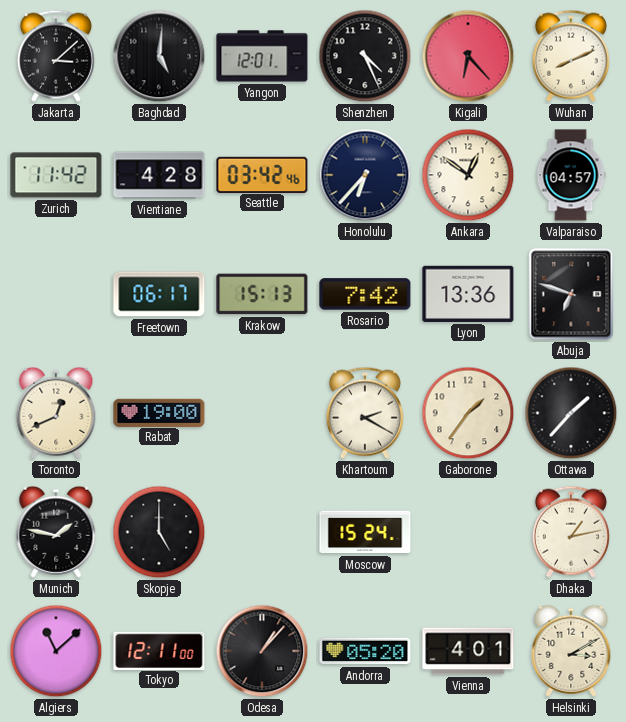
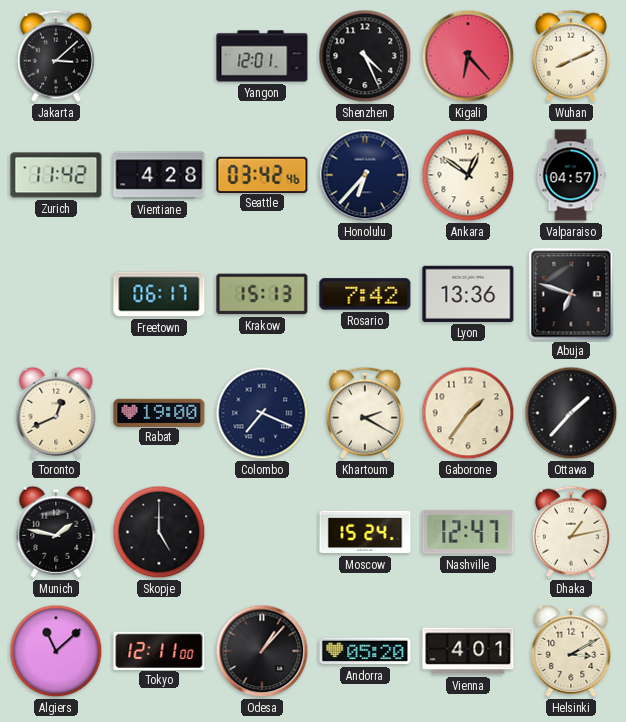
Baghdad: 5:01 -> none
Colombo: none -> 7:19
Nashville: none -> 12:47
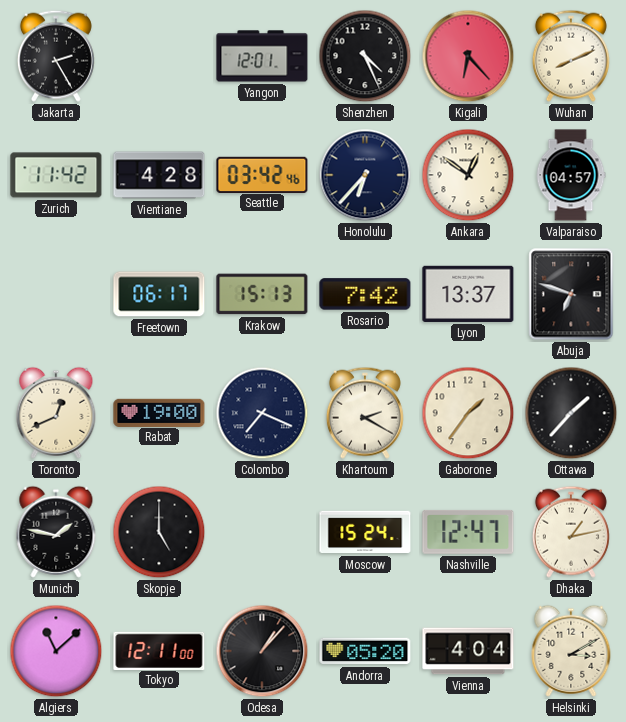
Jakarta: 3:08 -> 2:25
Lyon: 13:36 -> 13:37
Vienna: 4:01 -> 4:04
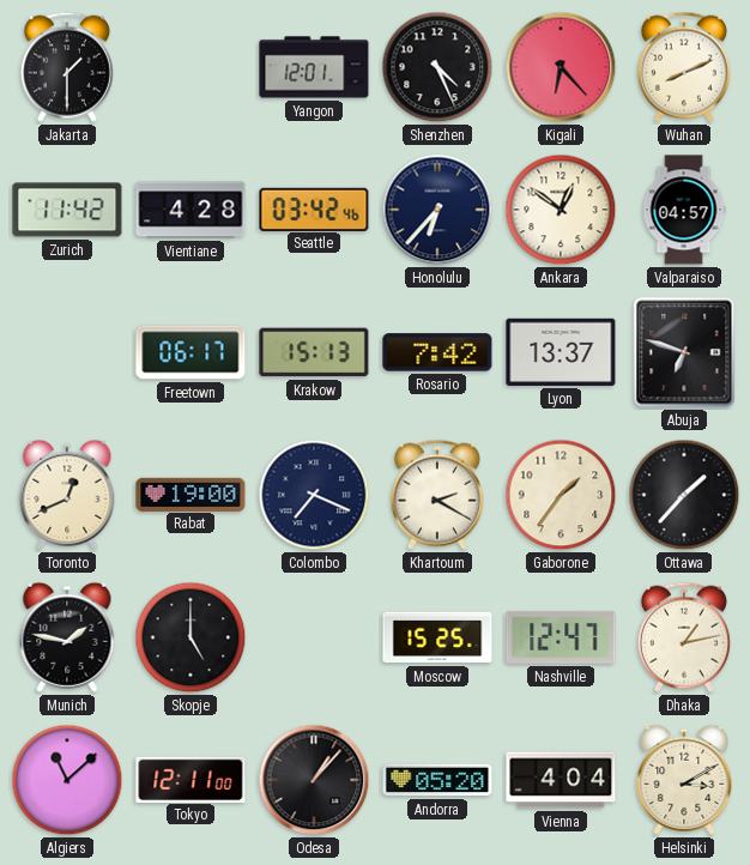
Jakarta: 2:25 -> 1:30
Moscow: 15:24 -> 15:25
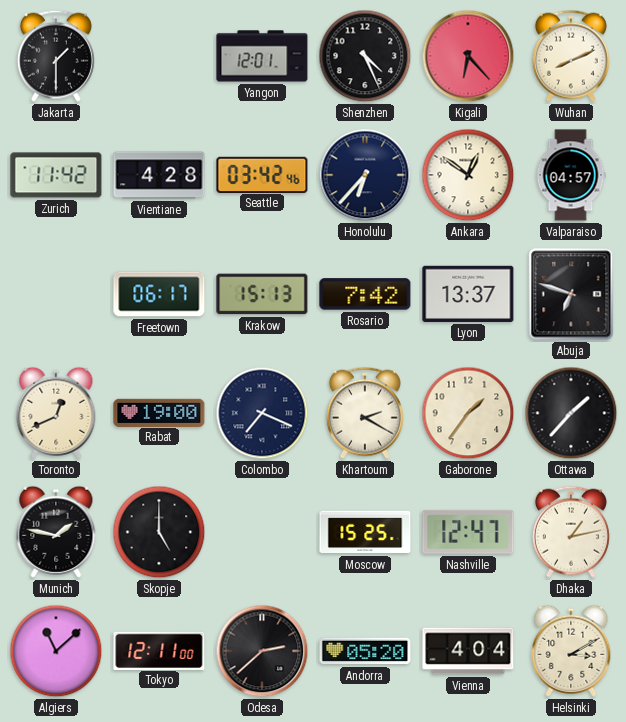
Odesa: 1:07 -> 2:38
